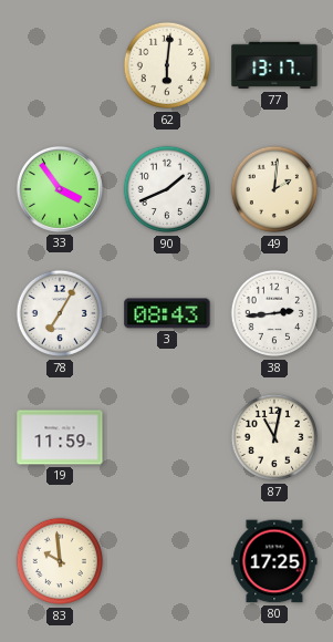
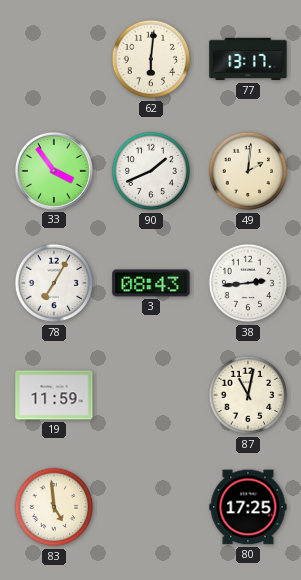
83: 9:59 -> 4:59
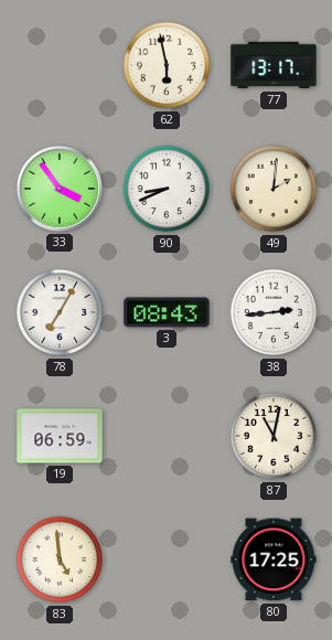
62: 6:01 -> 5:58
90: 1:41 -> 8:41
19: 11:59 -> 06:59
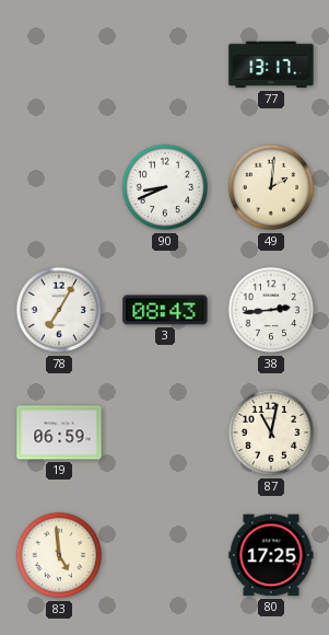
62: 5:58 -> none
33: 3:54 -> none
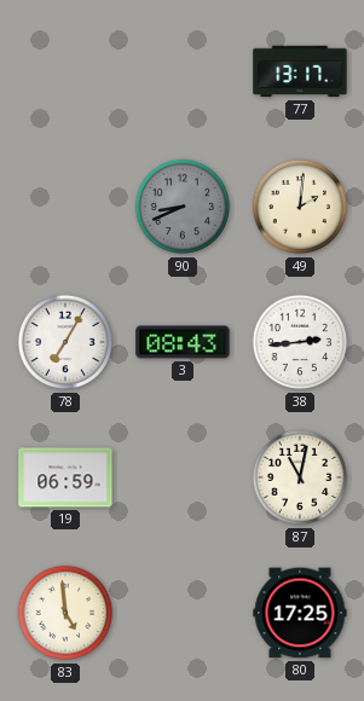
90 dial: white -> grey
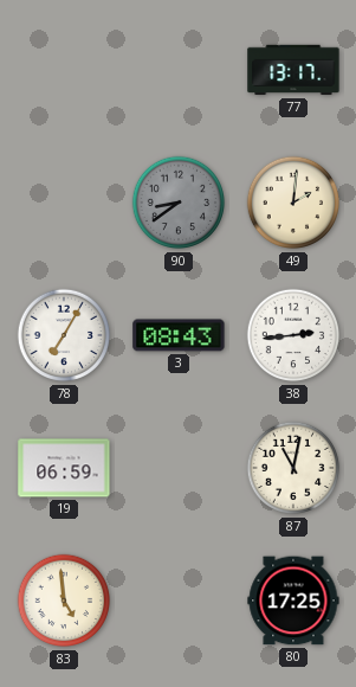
90: 8:41 -> 8:39
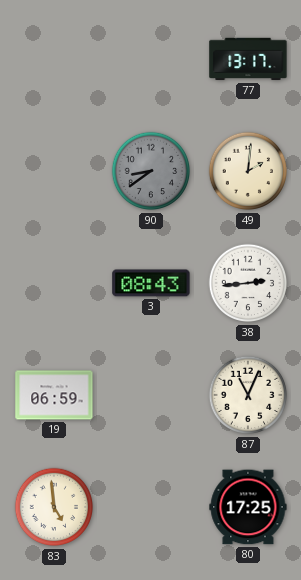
78: 7:05 -> none
87: 11:02 -> 11:04
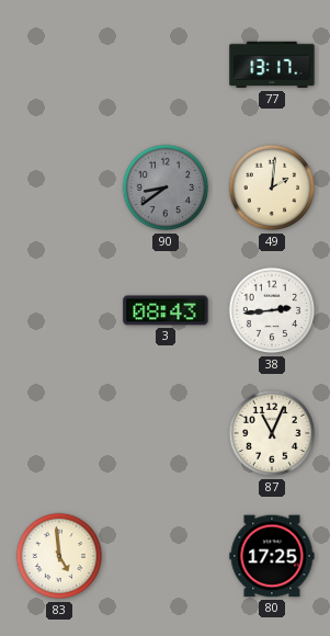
19: 06:59 -> none
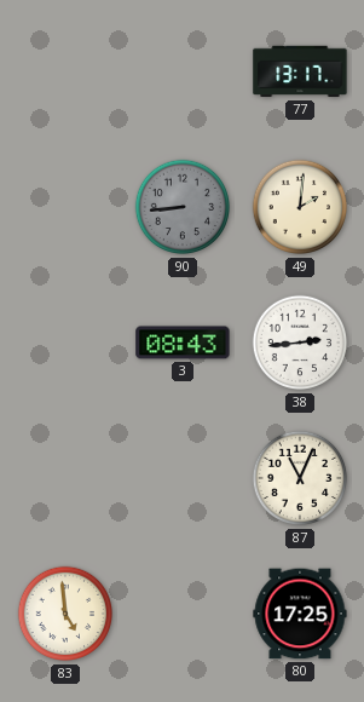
90: 8:39 -> 8:44
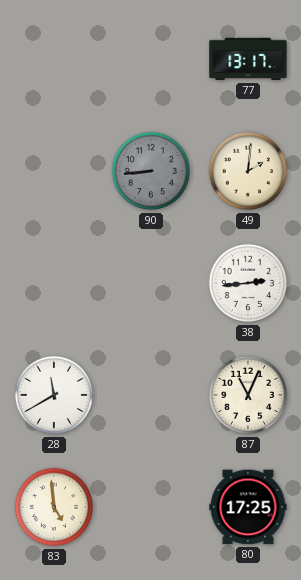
3: 08:43 -> none
28: none -> 11:40
